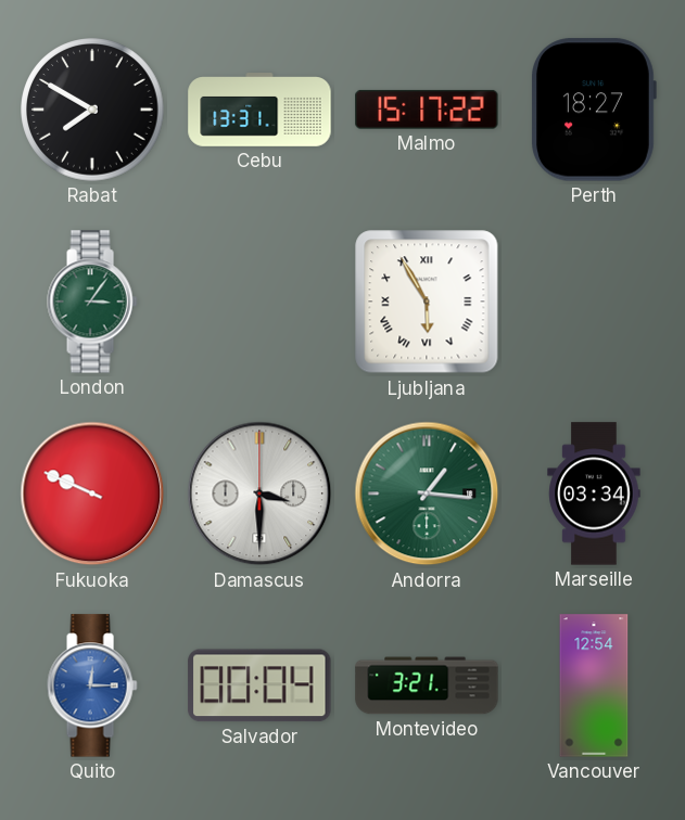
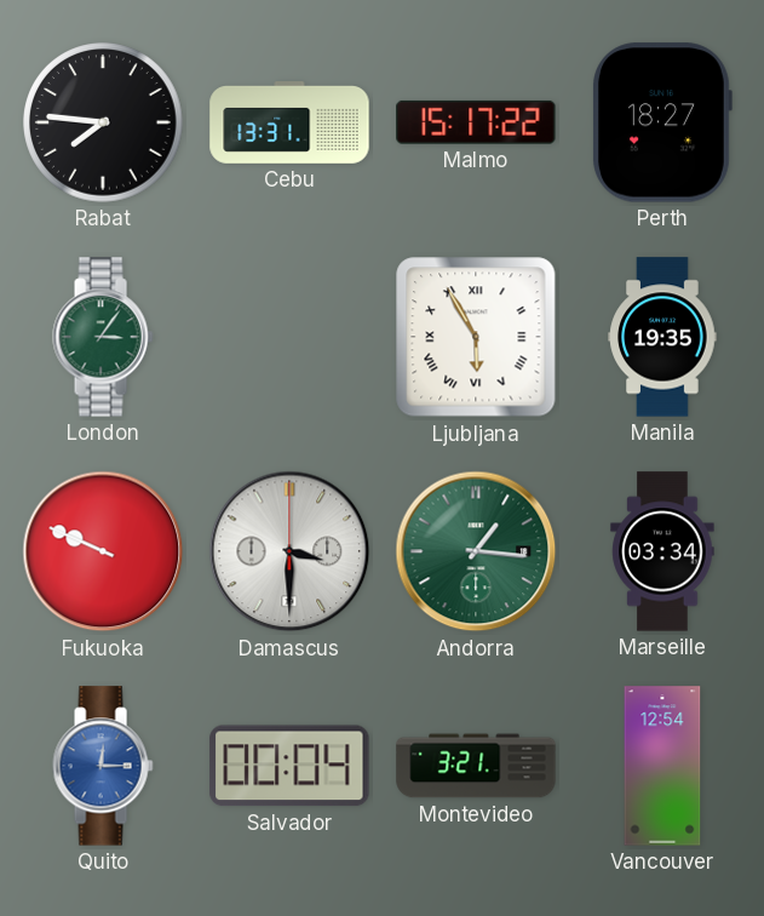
Rabat: 7:50 -> 7:46
Manila: none -> 19:35
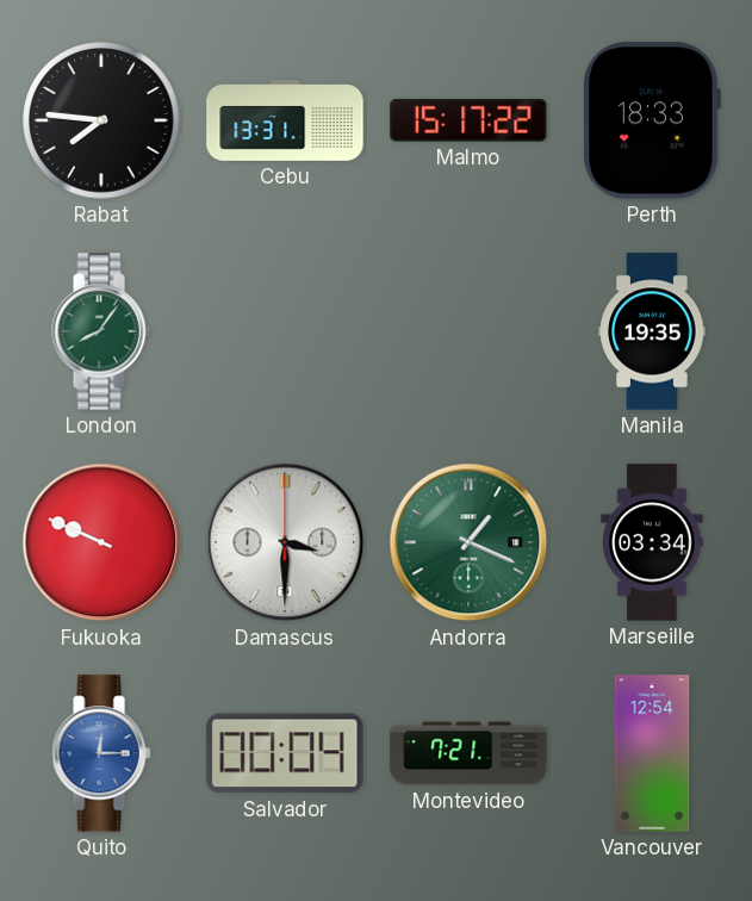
Perth: 18:27 -> 18:33
London: 3:06 -> 8:06
Ljubljana: 5:55 -> none
Andorra: 1:16 -> 1:19
Montevideo: 3:21 -> 7:21
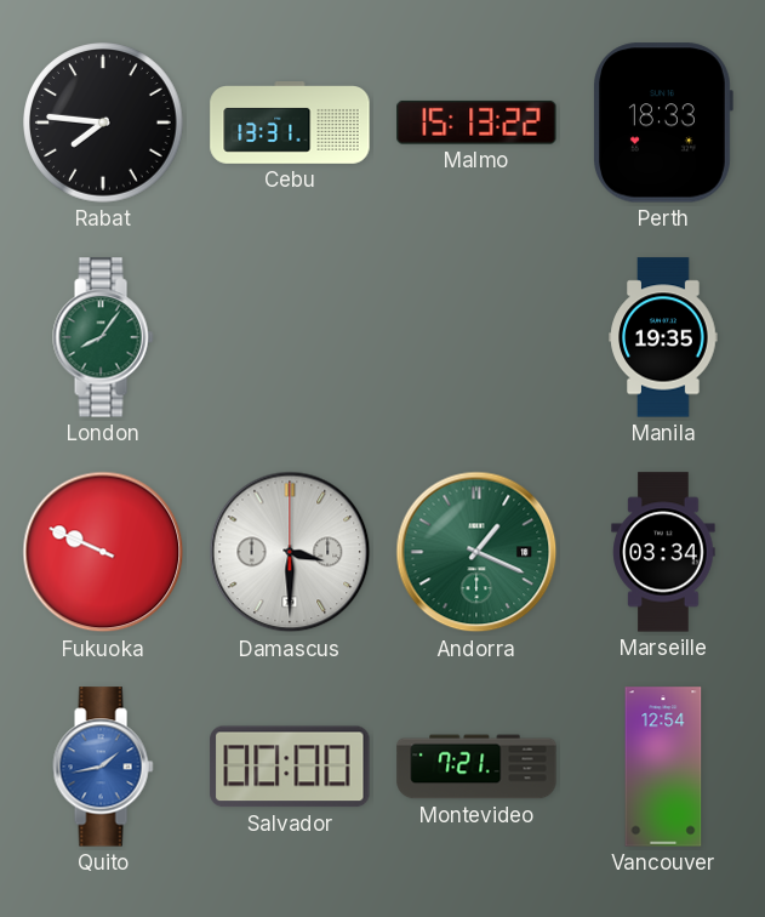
Malmo: 15:17 -> 15:13
Quito: 12:15 -> 1:43
Salvador: 00:04 -> 00:00
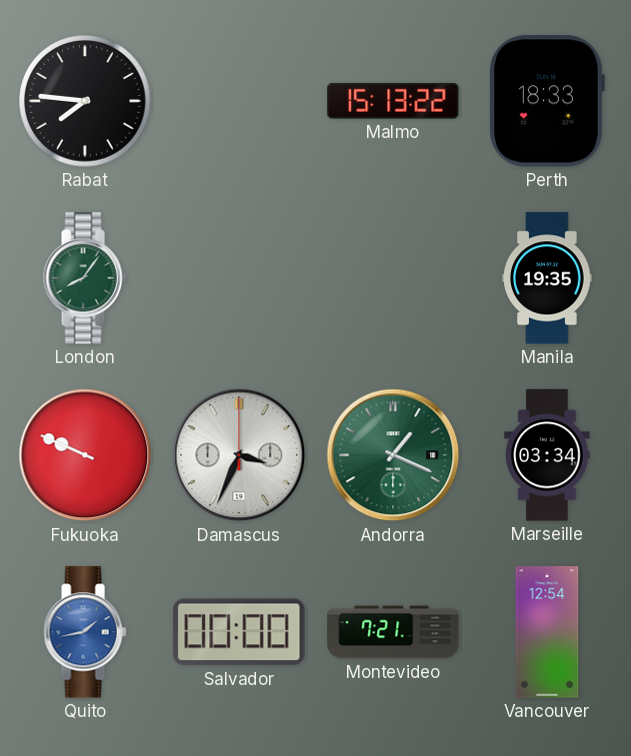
Cebu: 13:31 -> none
Damascus: 3:30 -> 3:34
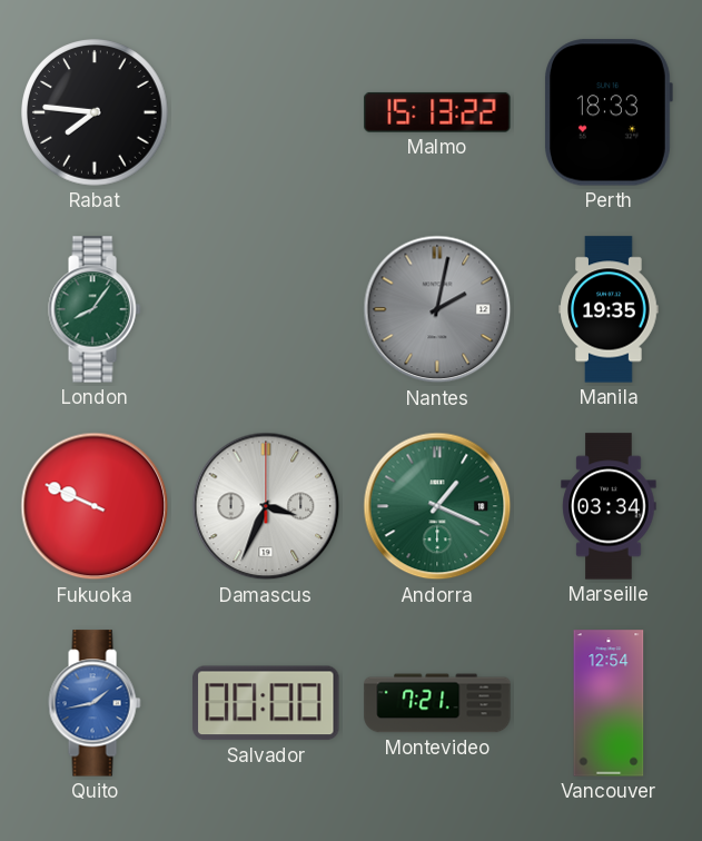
Nantes: none -> 2:02
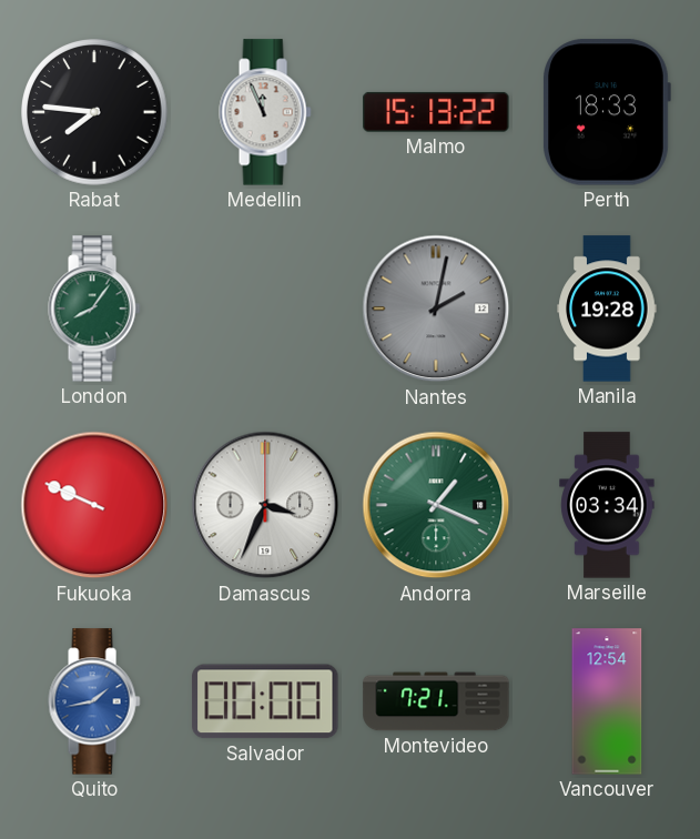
Medellin: none -> 11:56
Manila: 19:35 -> 19:28
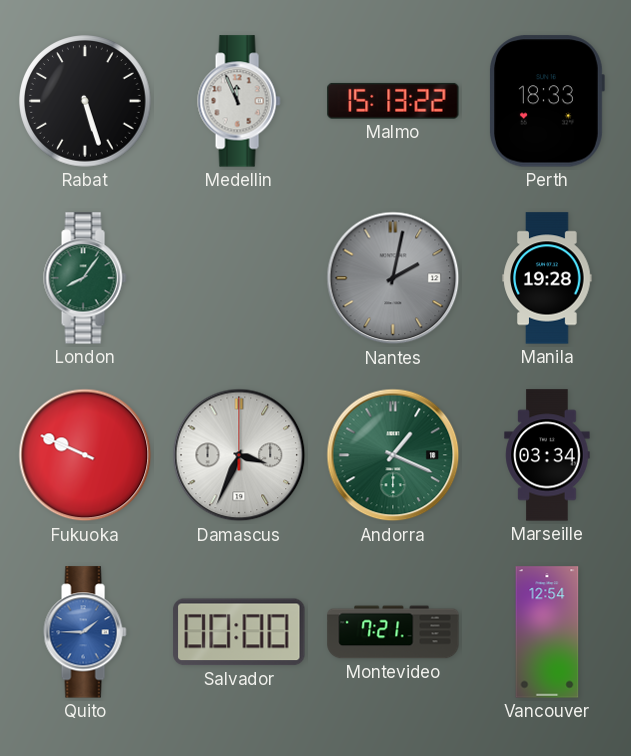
Rabat: 7:46 -> 5:27
Quito: 1:43 -> 1:45
